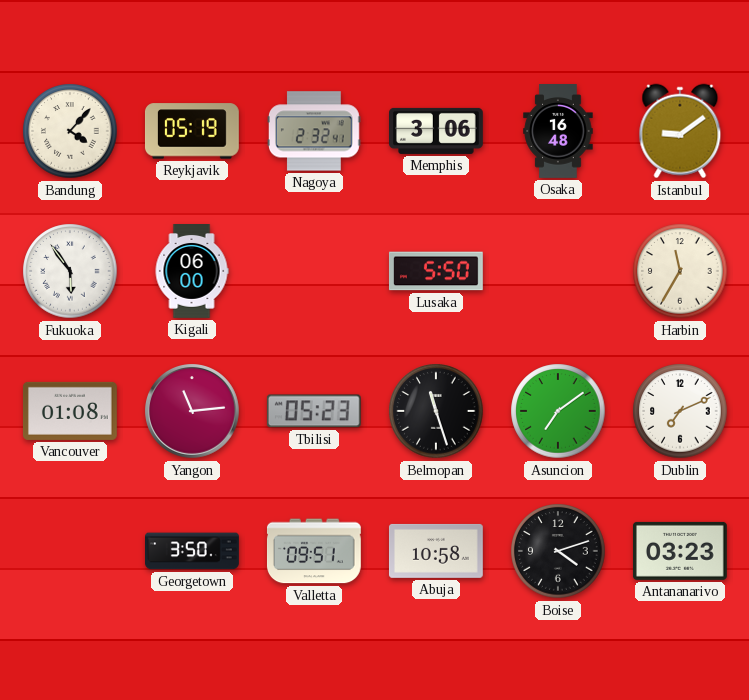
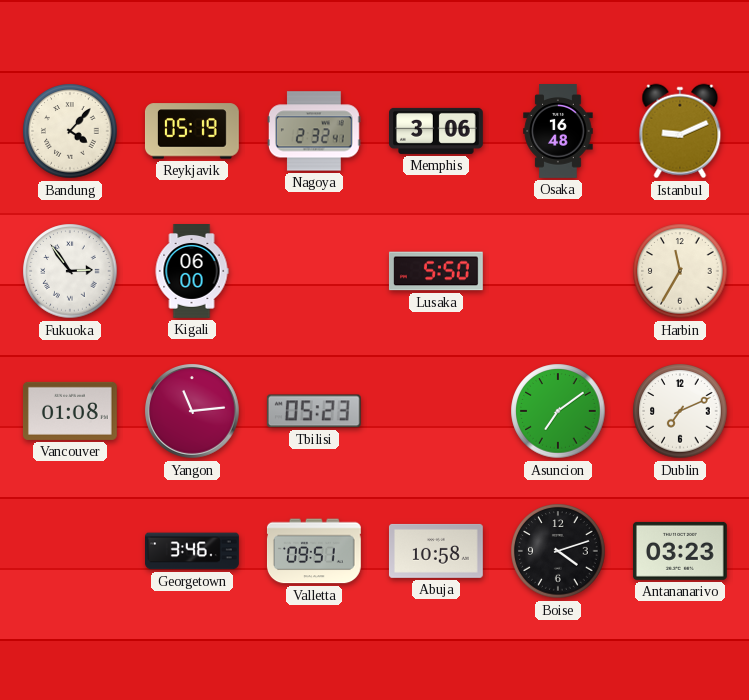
Istanbul: 9:09 -> 9:11
Fukuoka: 5:54 -> 2:54
Belmopan: 11:27 -> none
Georgetown: 3:50 -> 3:46
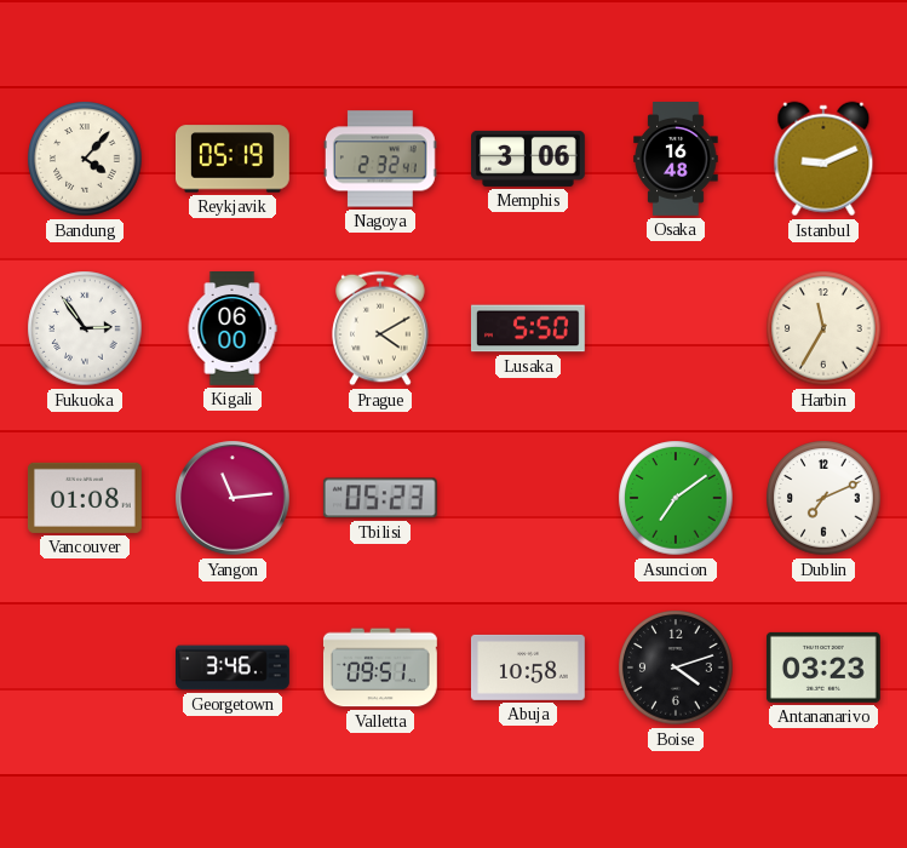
Prague: none -> 4:10
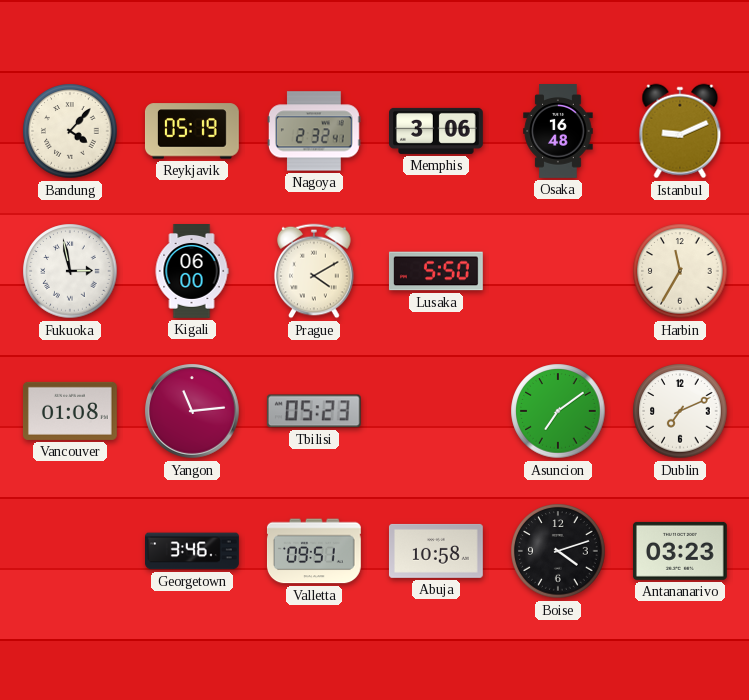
Fukuoka: 2:54 -> 2:58
